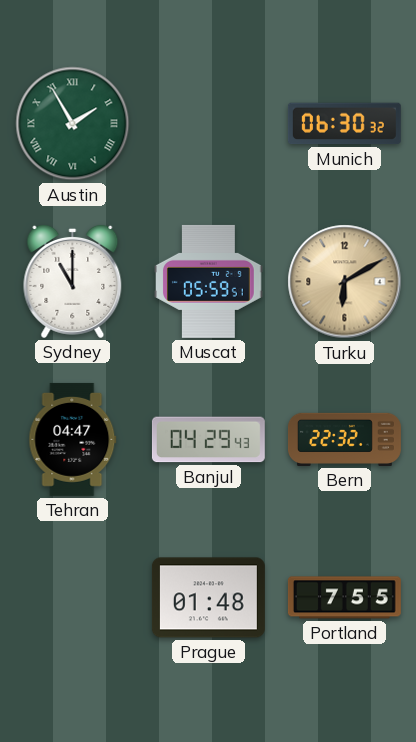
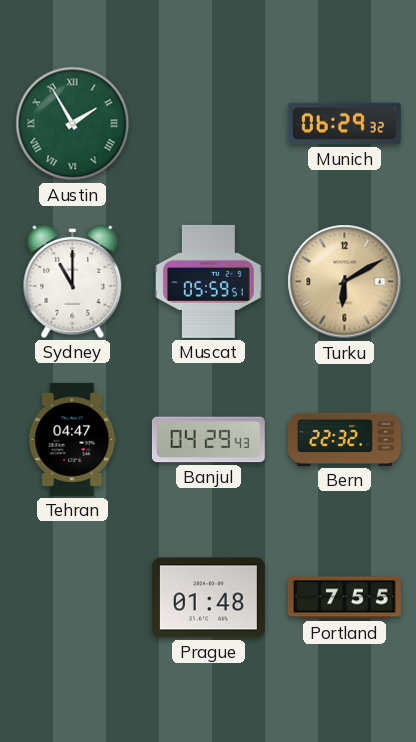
Munich: 06:30 -> 06:29
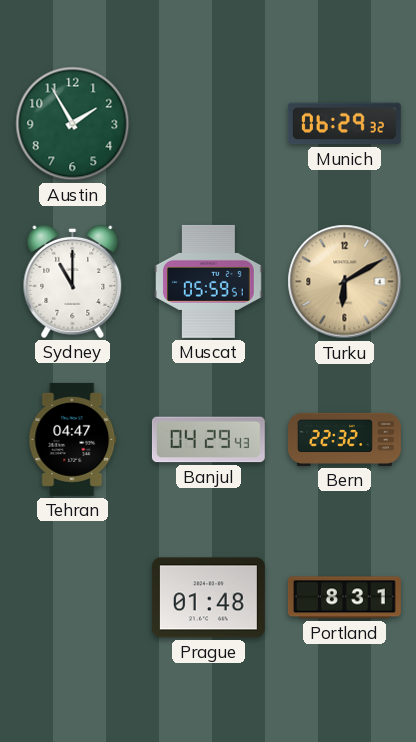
Austin numerals: Roman -> Arabic
Portland: 7:55 -> 8:31
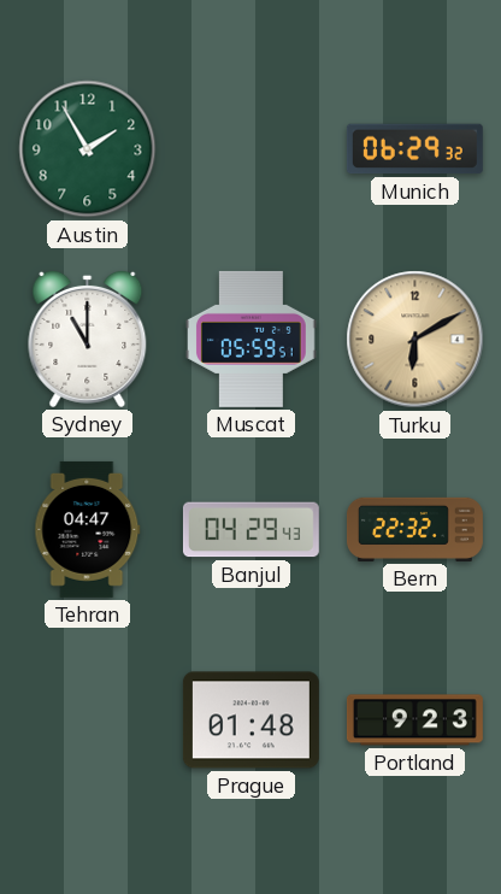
Portland: 8:31 -> 9:23
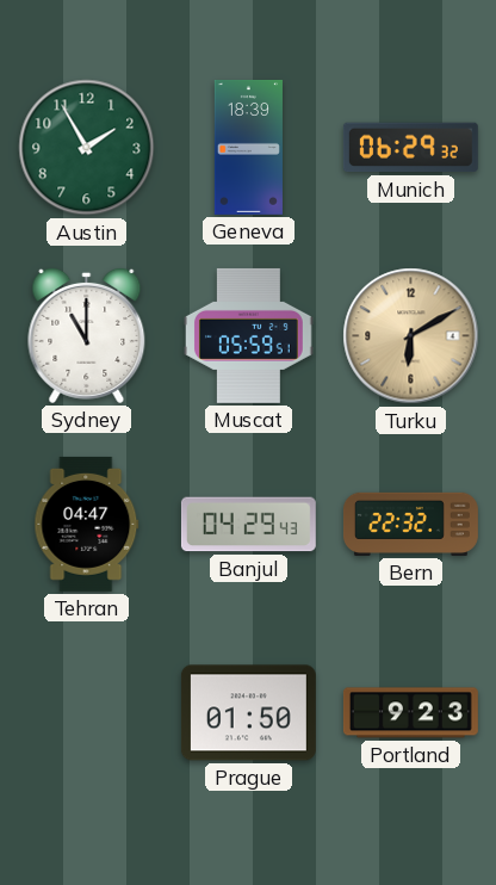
Geneva: none -> 18:39
Prague: 01:48 -> 01:50
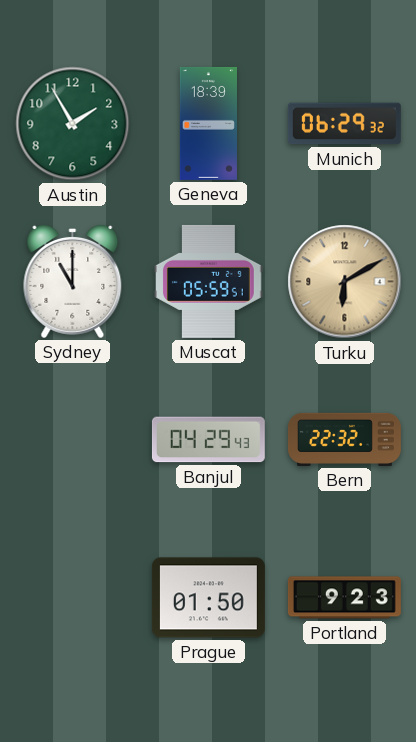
Tehran: 04:47 -> none
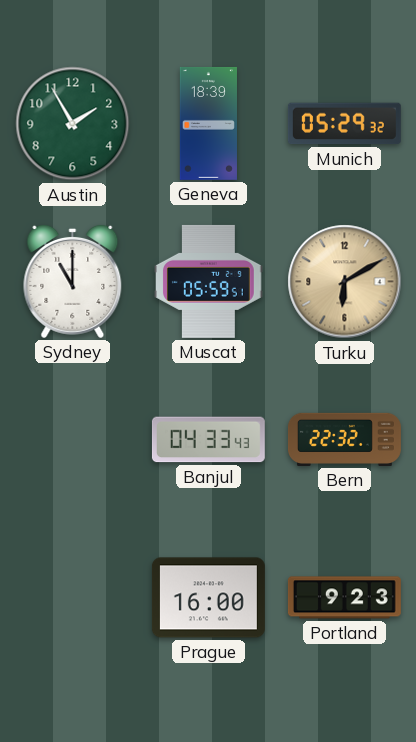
Munich: 06:29 -> 05:29
Banjul: 04:29 -> 04:33
Prague: 01:50 -> 16:00
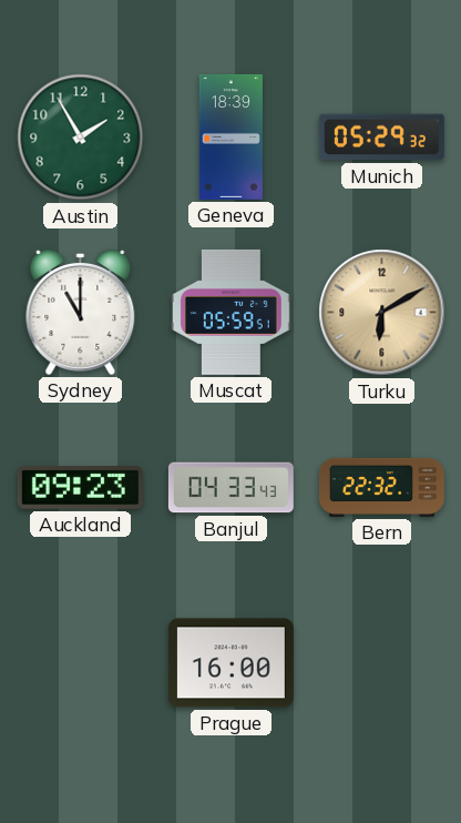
Auckland: none -> 09:23
Portland: 9:23 -> none
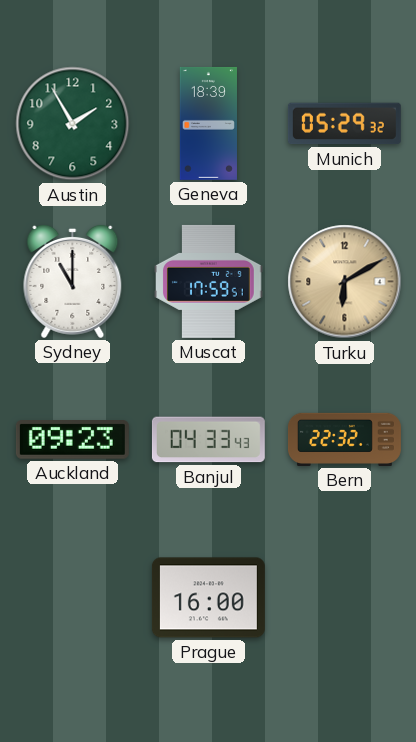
Muscat: 05:59 -> 17:59
